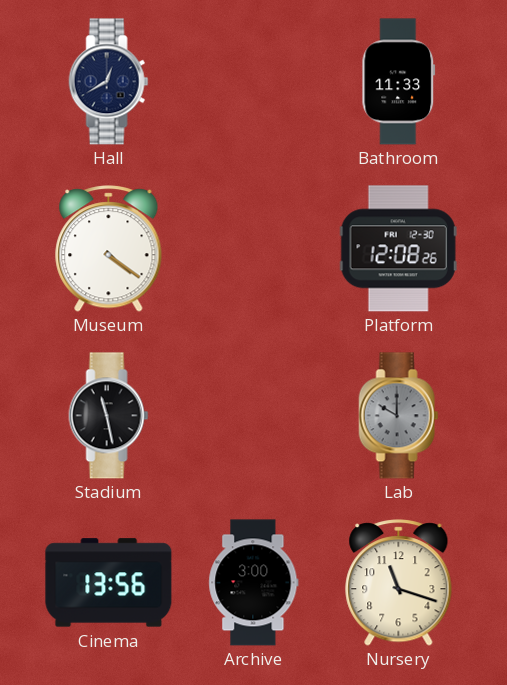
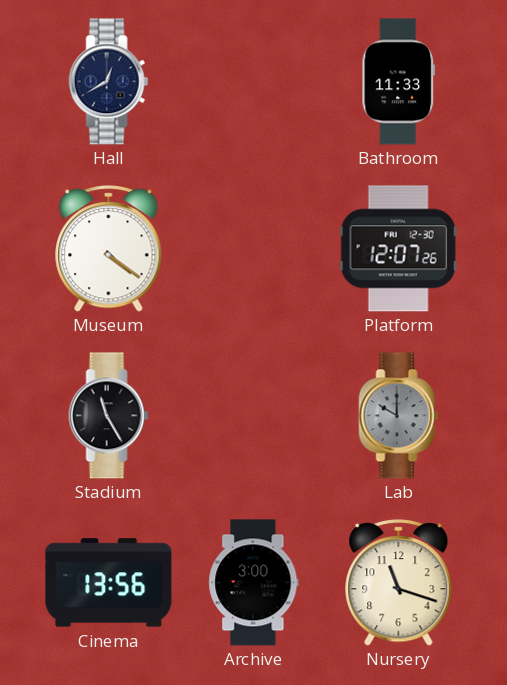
Platform: 12:08 -> 12:07
Stadium: 11:28 -> 11:25
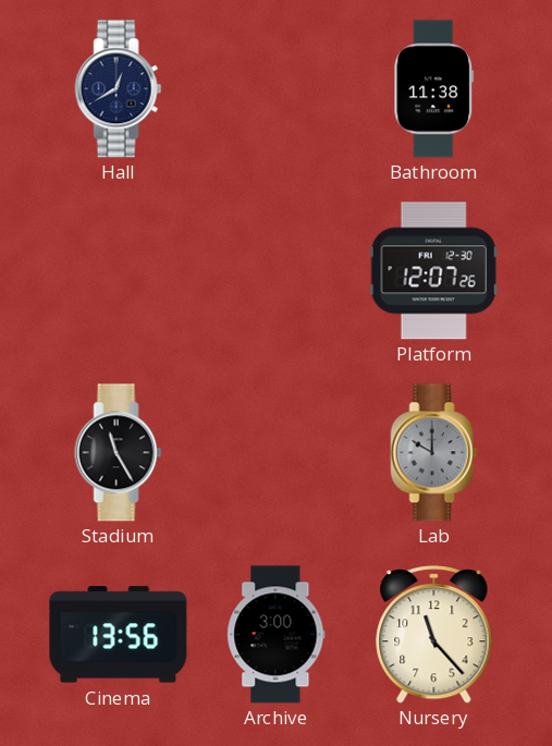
Bathroom: 11:33 -> 11:38
Museum: 4:21 -> none
Nursery: 11:18 -> 11:23
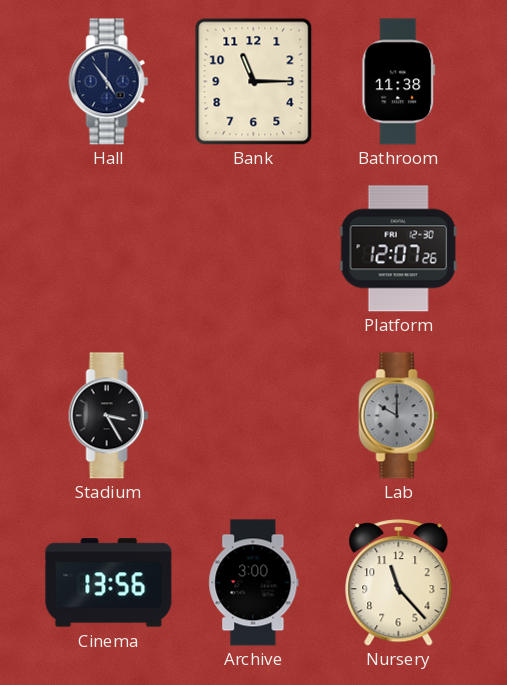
Hall: 12:40 -> 4:54
Bank: none -> 11:15
Stadium: 11:25 -> 3:25
